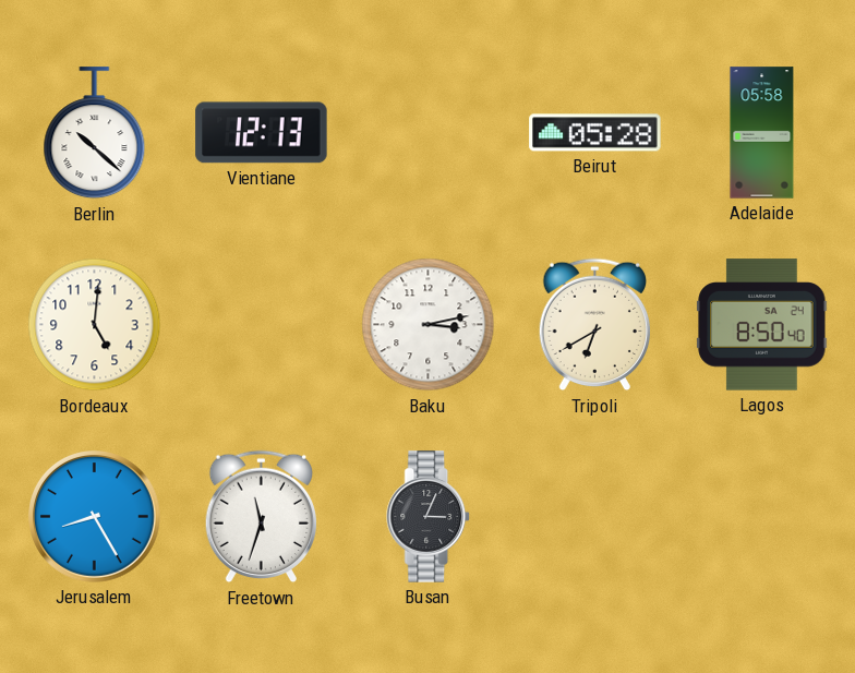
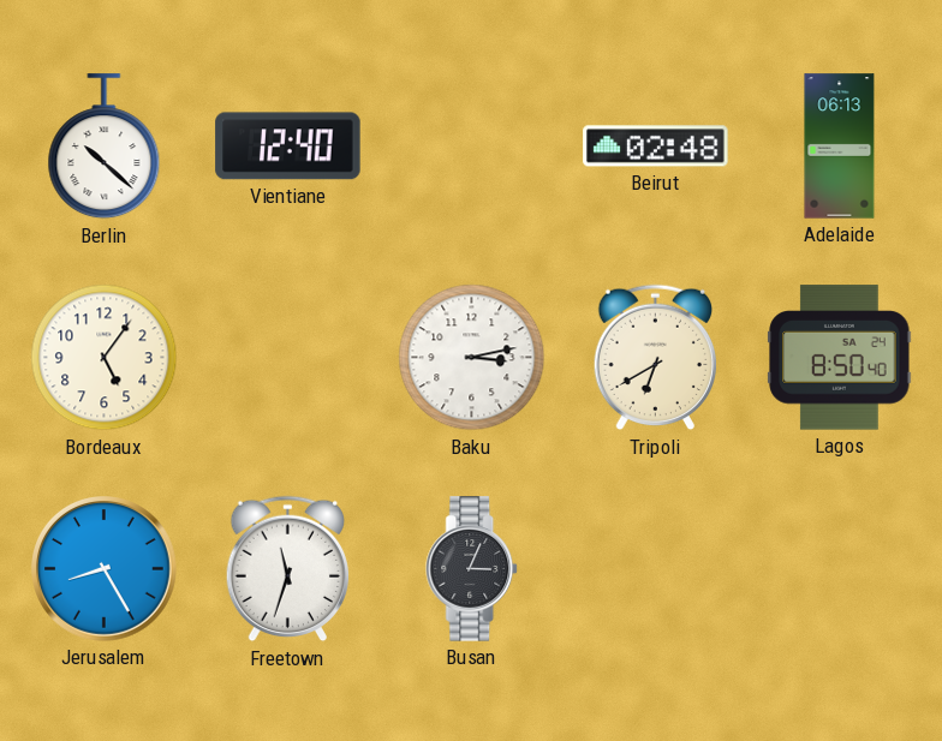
Vientiane: 12:13 -> 12:40
Beirut: 05:28 -> 02:48
Adelaide: 05:58 -> 06:13
Bordeaux: 5:01 -> 5:06
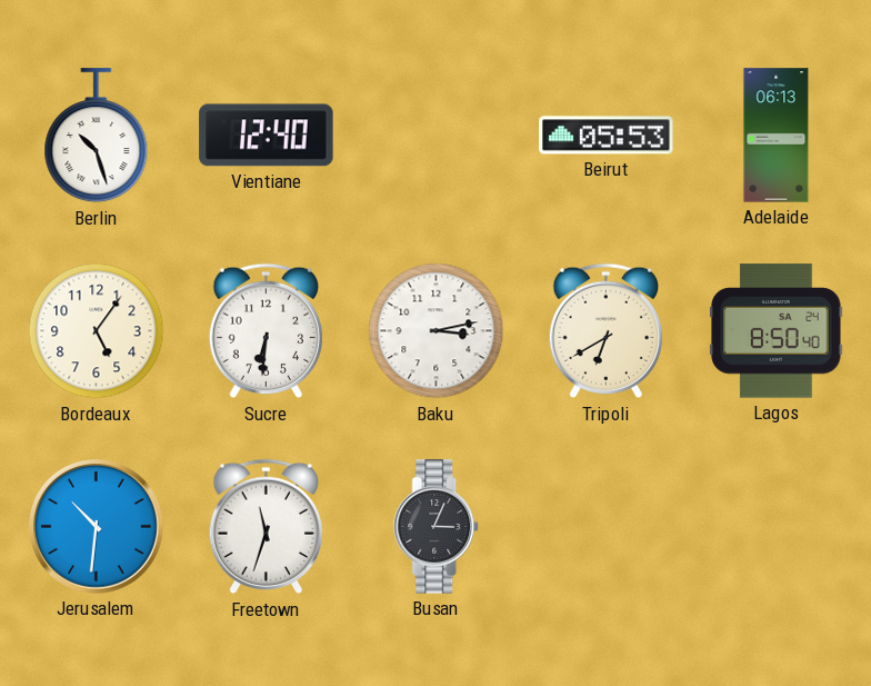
Berlin: 10:22 -> 10:27
Beirut: 02:48 -> 05:53
Sucre: none -> 6:31
Jerusalem: 8:25 -> 10:31
